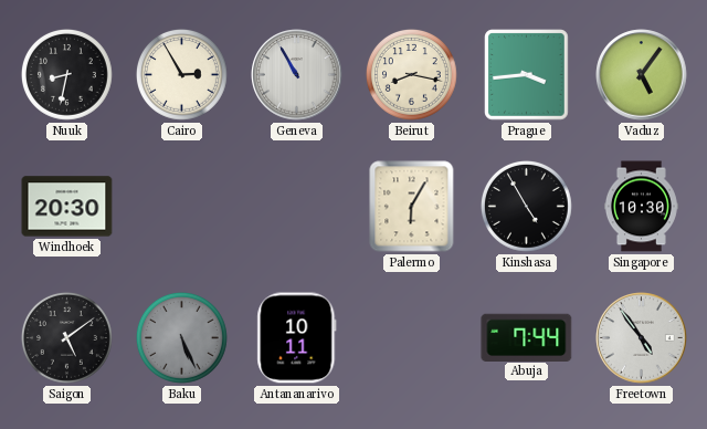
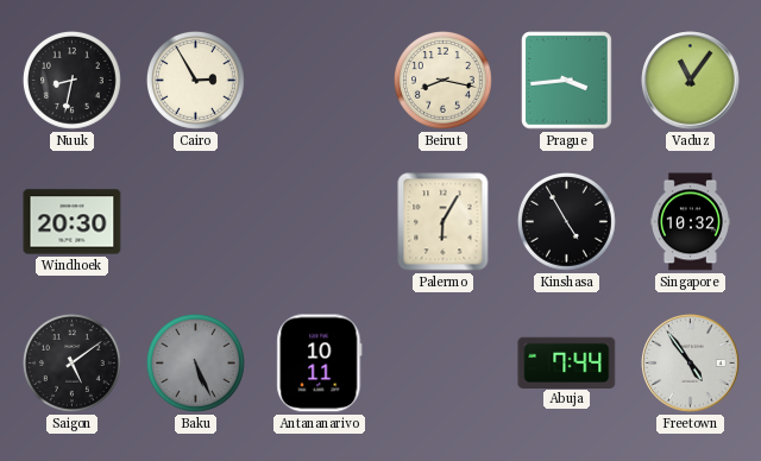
Geneva: 10:55 -> none
Vaduz: 5:06 -> 11:06
Singapore: 10:30 -> 10:32
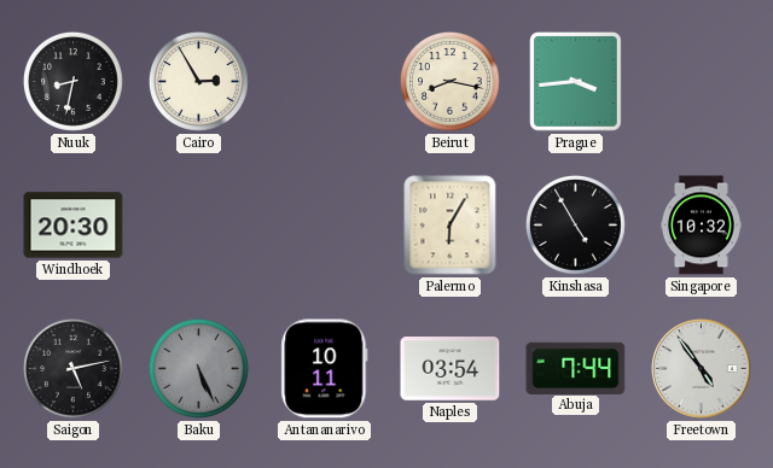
Vaduz: 11:06 -> none
Saigon: 5:09 -> 5:13
Naples: none -> 03:54
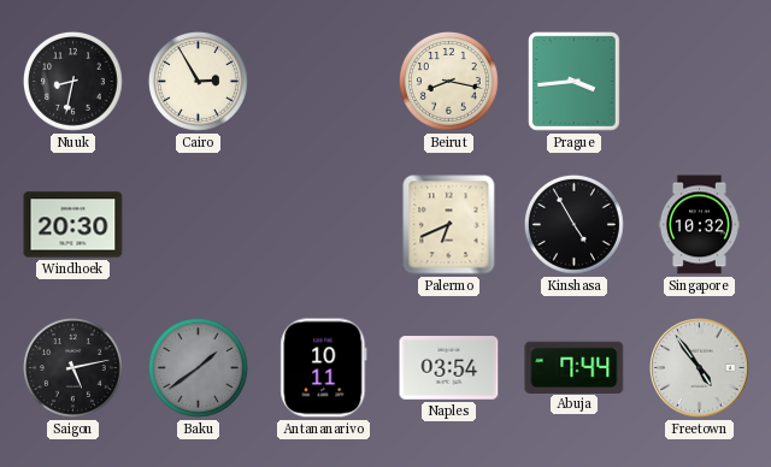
Palermo: 6:05 -> 6:41
Baku: 5:26 -> 1:39
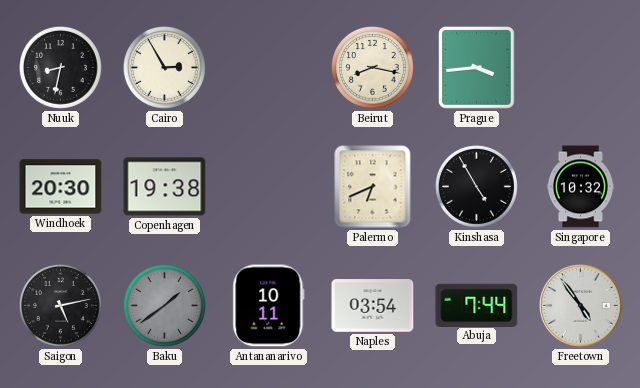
Copenhagen: none -> 19:38
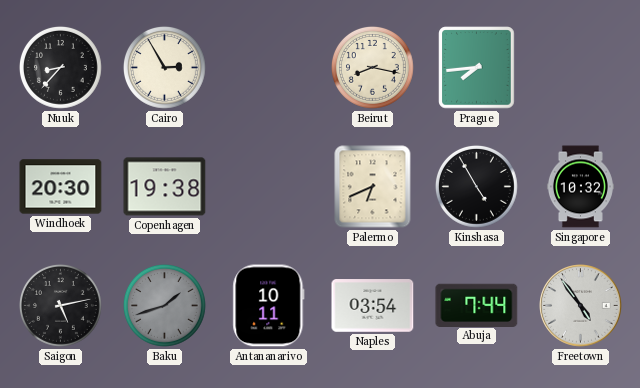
Nuuk: 8:32 -> 8:37
Prague: 3:44 -> 7:44
Baku: 1:39 -> 1:42
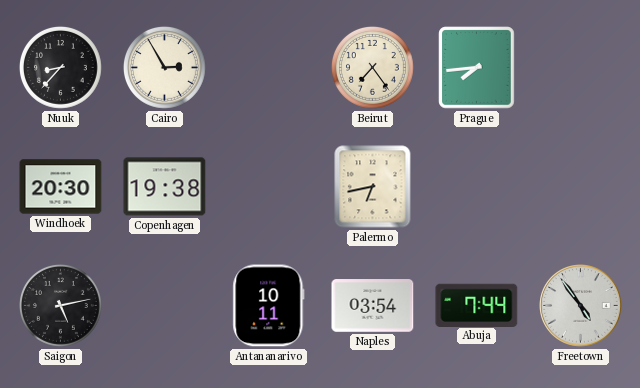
Beirut: 8:17 -> 7:24
Palermo: 6:41 -> 6:43
Kinshasa: 4:55 -> none
Singapore: 10:32 -> none
Baku: 1:42 -> none
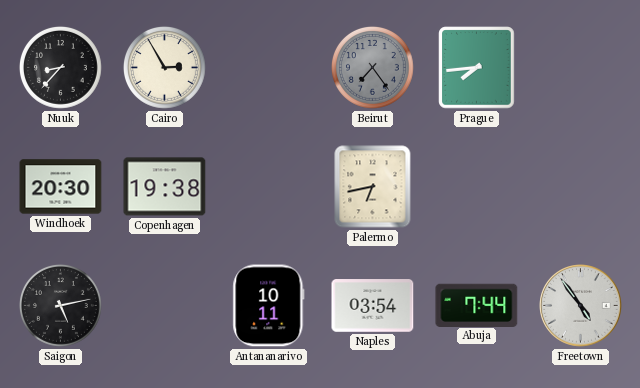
Beirut dial: cream -> grey
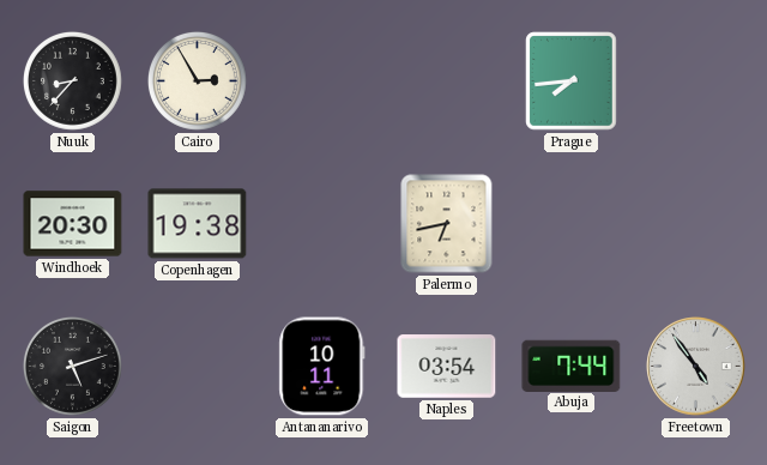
Beirut: 7:24 -> none
Saigon: 5:13 -> 5:12
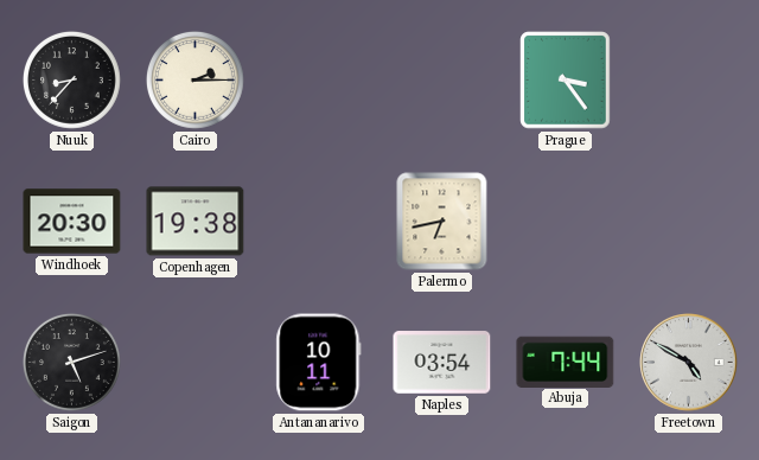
Cairo: 2:55 -> 2:15
Prague: 7:44 -> 3:24
Freetown: 4:54 -> 4:50
